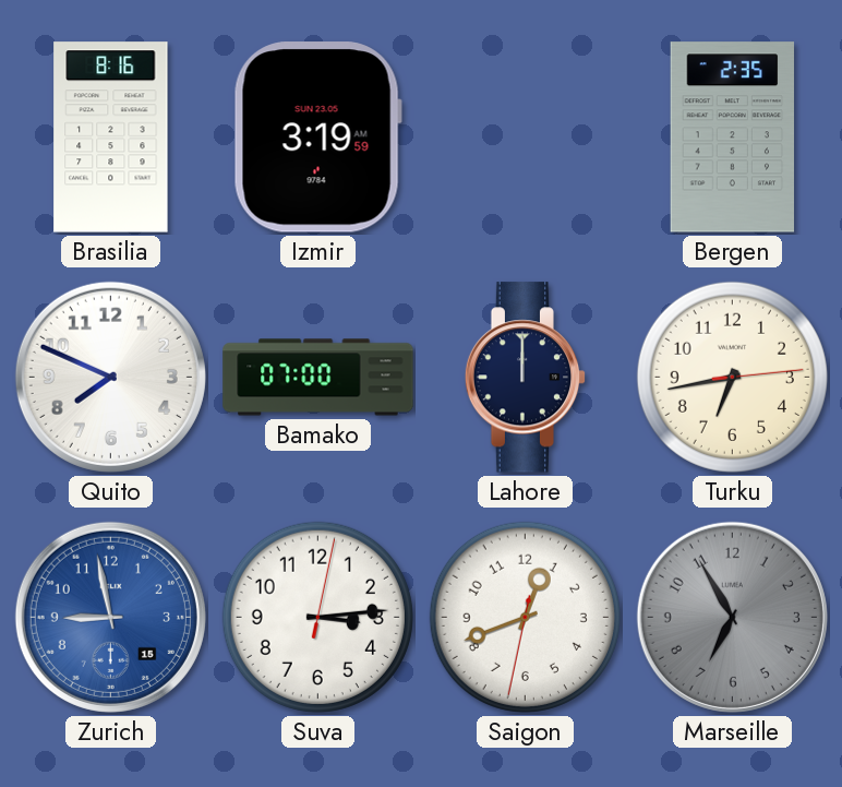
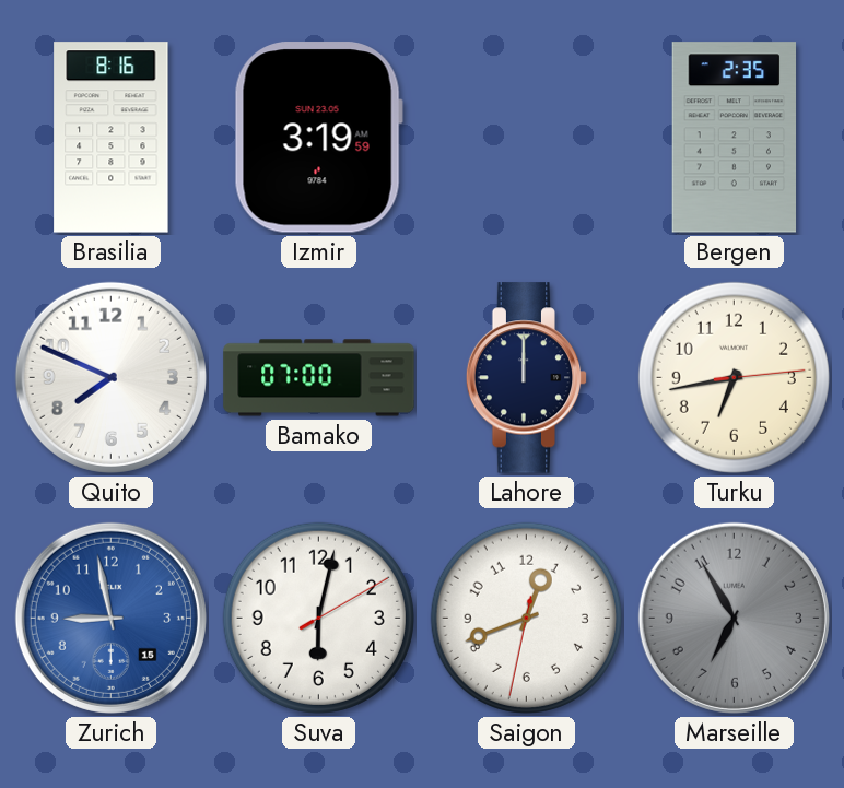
Suva: 3:14 -> 6:02
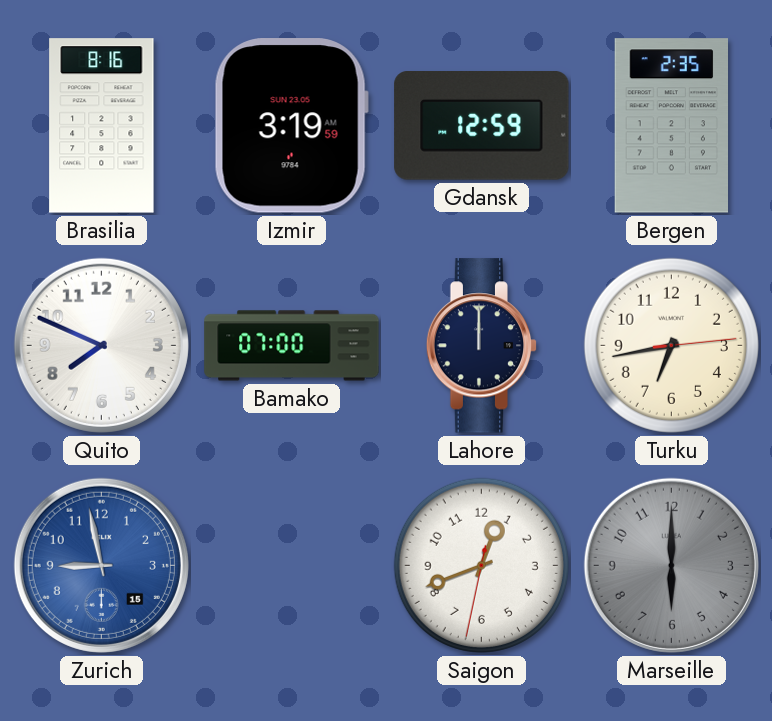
Gdansk: none -> 12:59
Suva: 6:02 -> none
Marseille: 6:55 -> 6:00
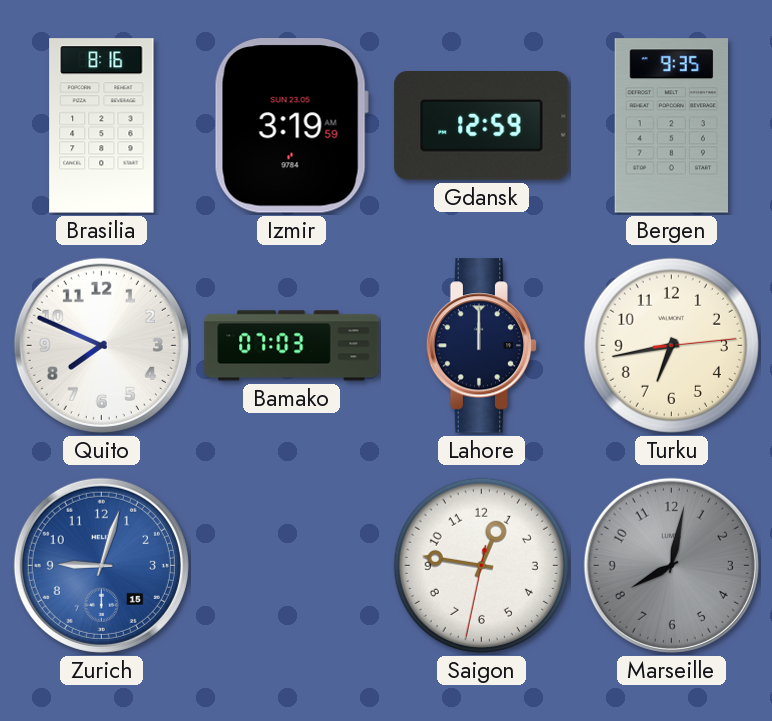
Bergen: 2:35 -> 9:35
Bamako: 07:00 -> 07:03
Zurich: 8:58 -> 9:03
Saigon: 12:41 -> 12:46
Marseille: 6:00 -> 8:02
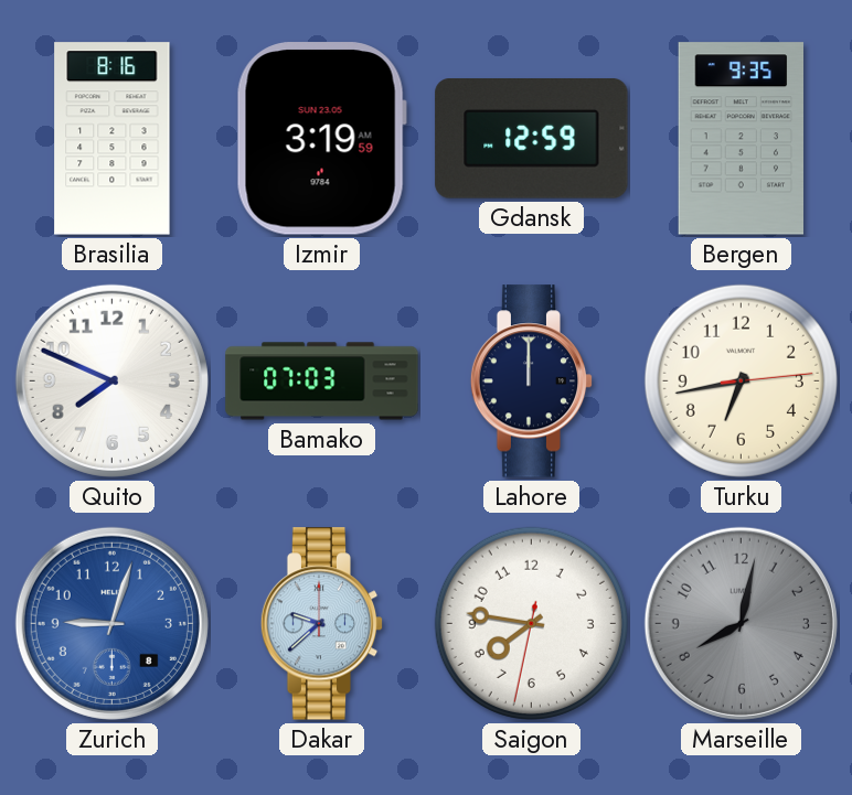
Zurich date: 15 -> 8
Dakar: none -> 9:38
Saigon: 12:46 -> 7:46
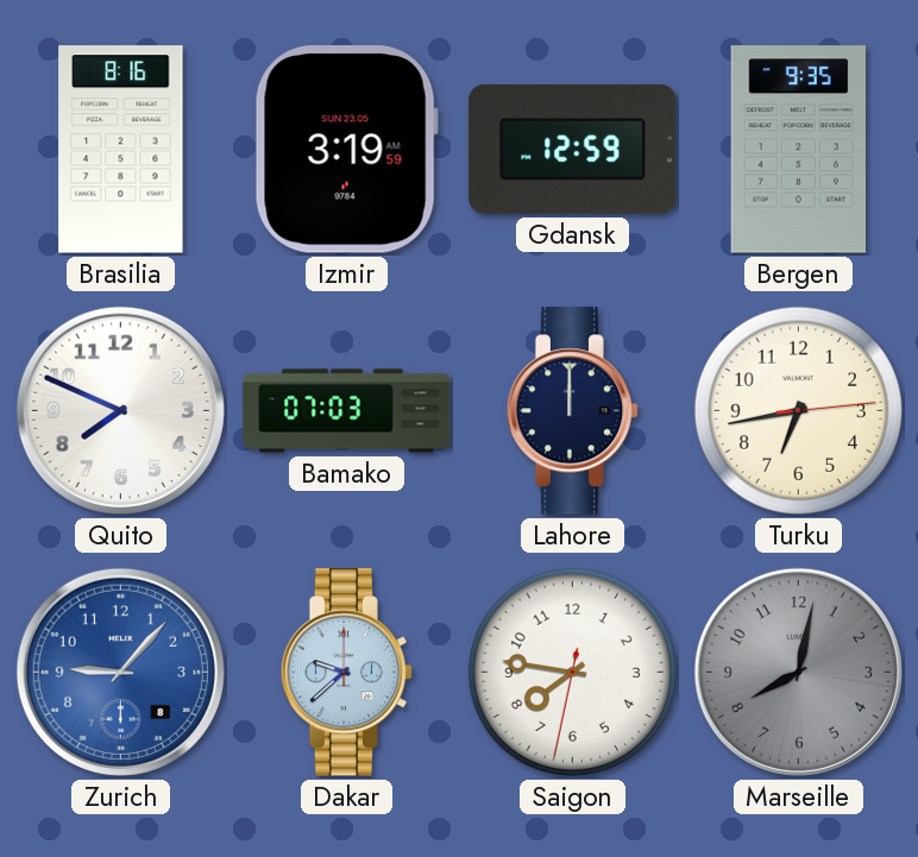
Zurich: 9:03 -> 9:07
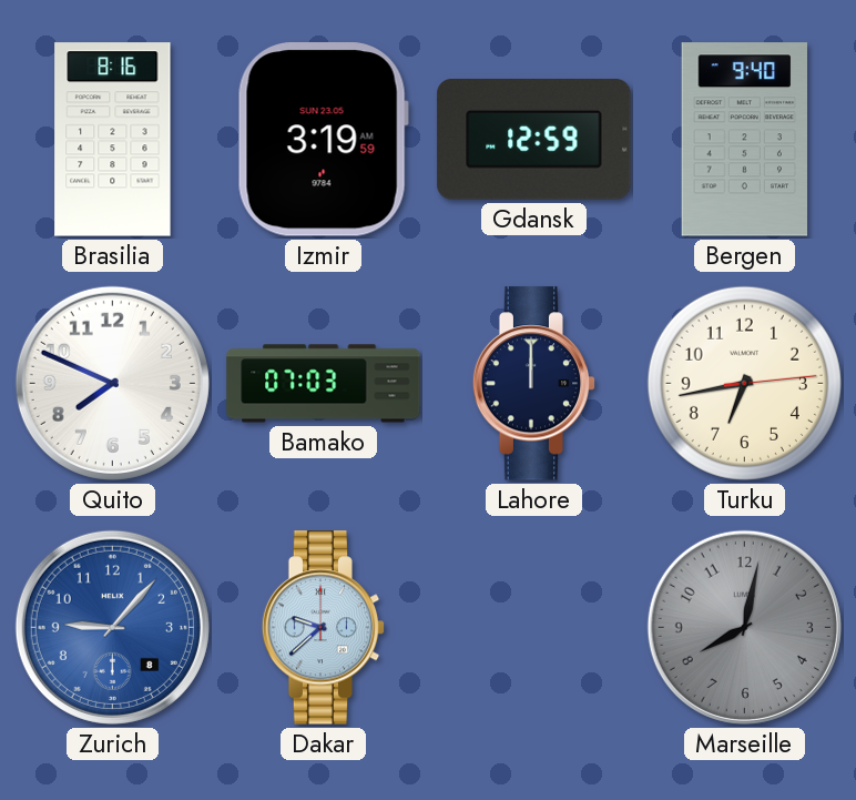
Bergen: 9:35 -> 9:40
Saigon: 7:46 -> none
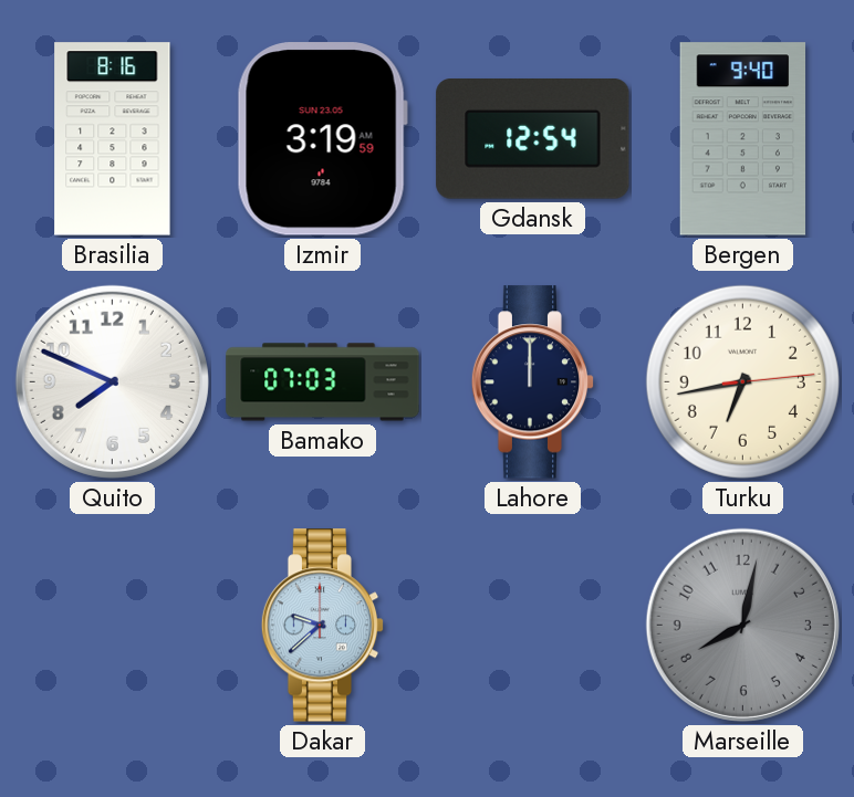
Gdansk: 12:59 -> 12:54
Zurich: 9:07 -> none
